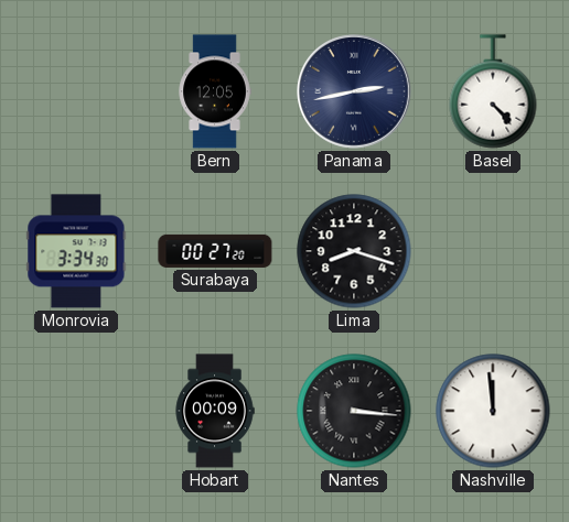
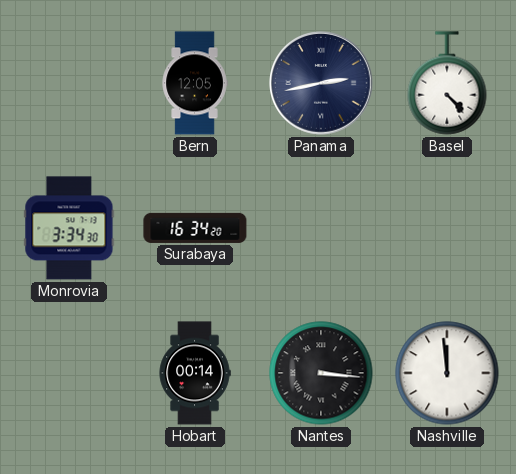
Surabaya: 00:27 -> 16:34
Lima: 8:18 -> none
Hobart: 00:09 -> 00:14
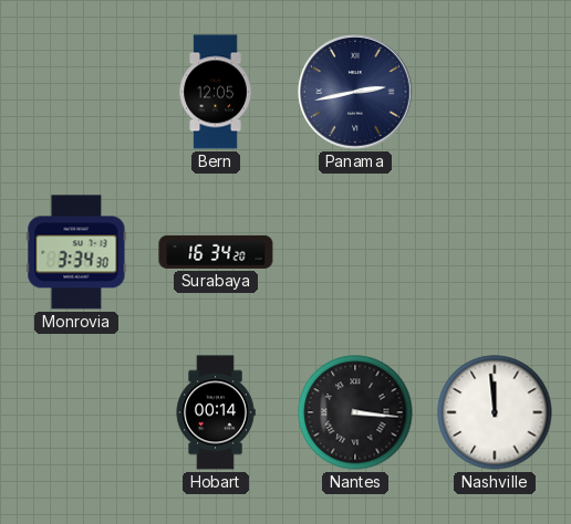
Basel: 4:23 -> none
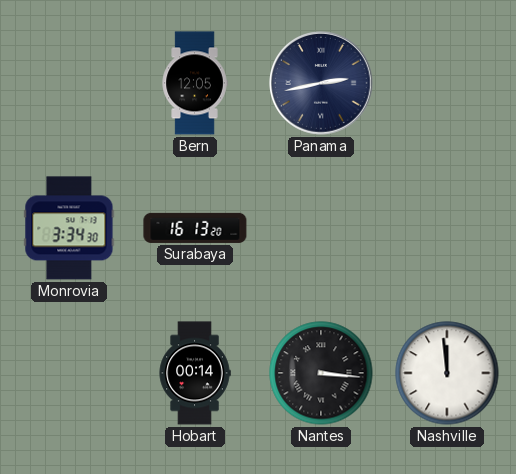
Surabaya: 16:34 -> 16:13
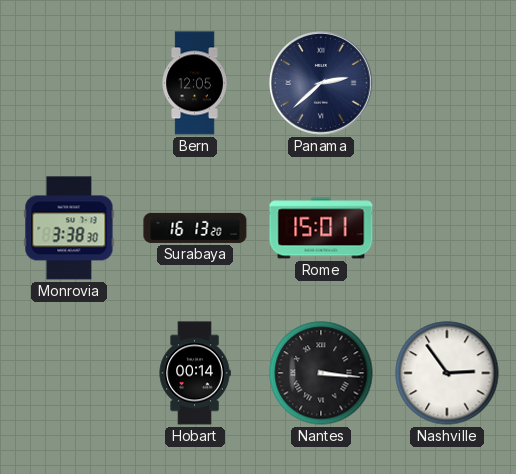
Panama: 2:43 -> 2:38
Monrovia: 3:34 -> 3:38
Rome: none -> 15:01
Nashville: 11:59 -> 2:54
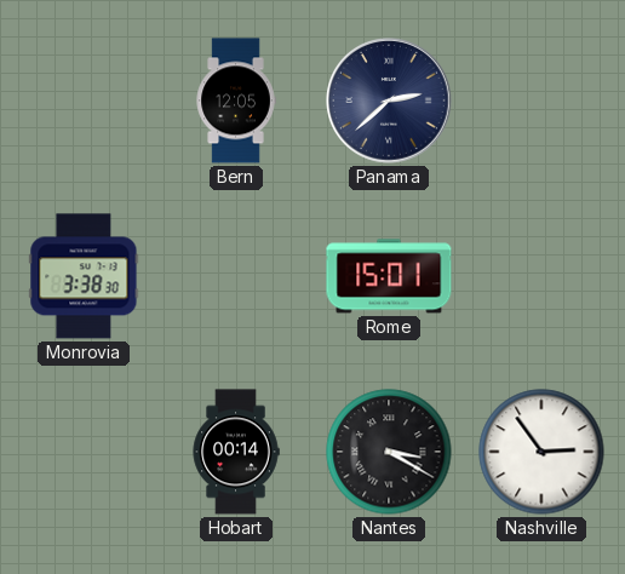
Surabaya: 16:13 -> none
Nantes: 3:16 -> 3:20
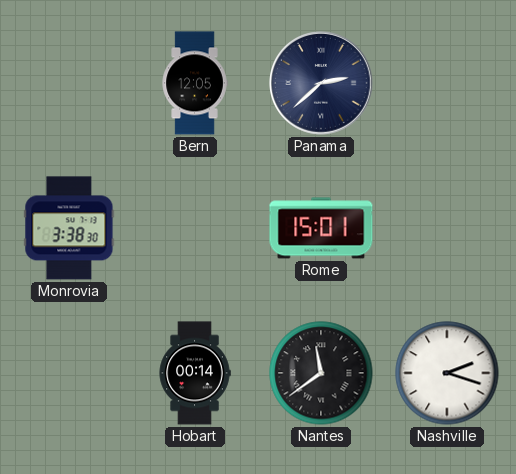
Nantes: 3:20 -> 11:39
Nashville: 2:54 -> 2:18
